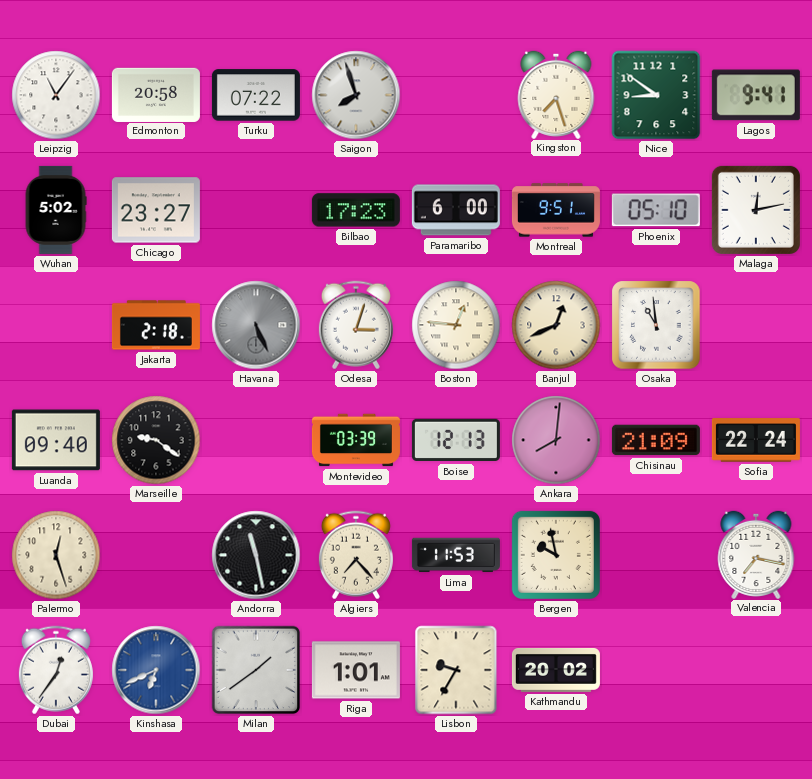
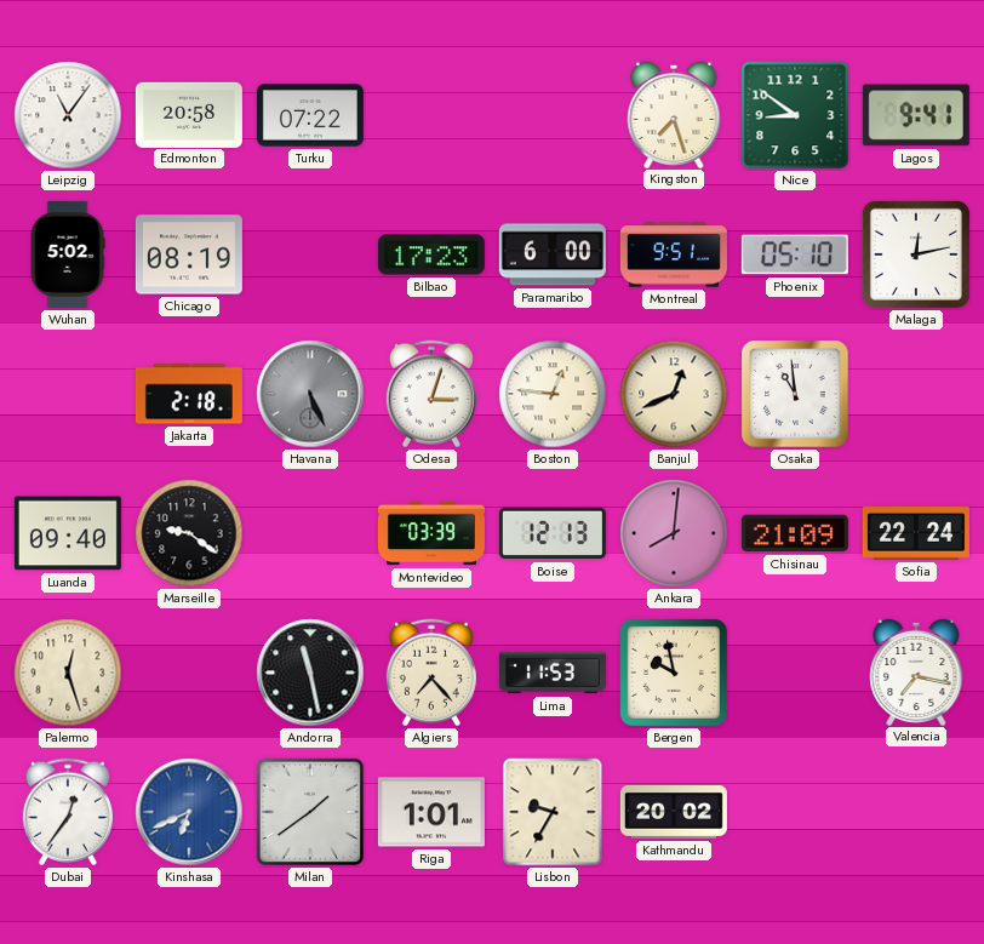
Saigon: 7:57 -> none
Chicago: 23:27 -> 08:19
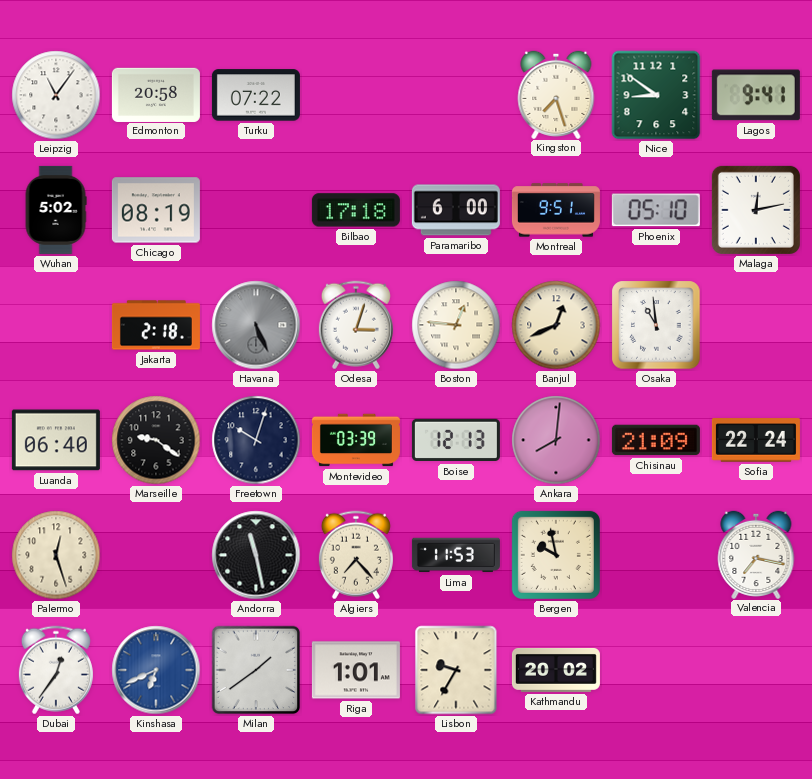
Bilbao: 17:23 -> 17:18
Luanda: 09:40 -> 06:40
Freetown: none -> 10:03
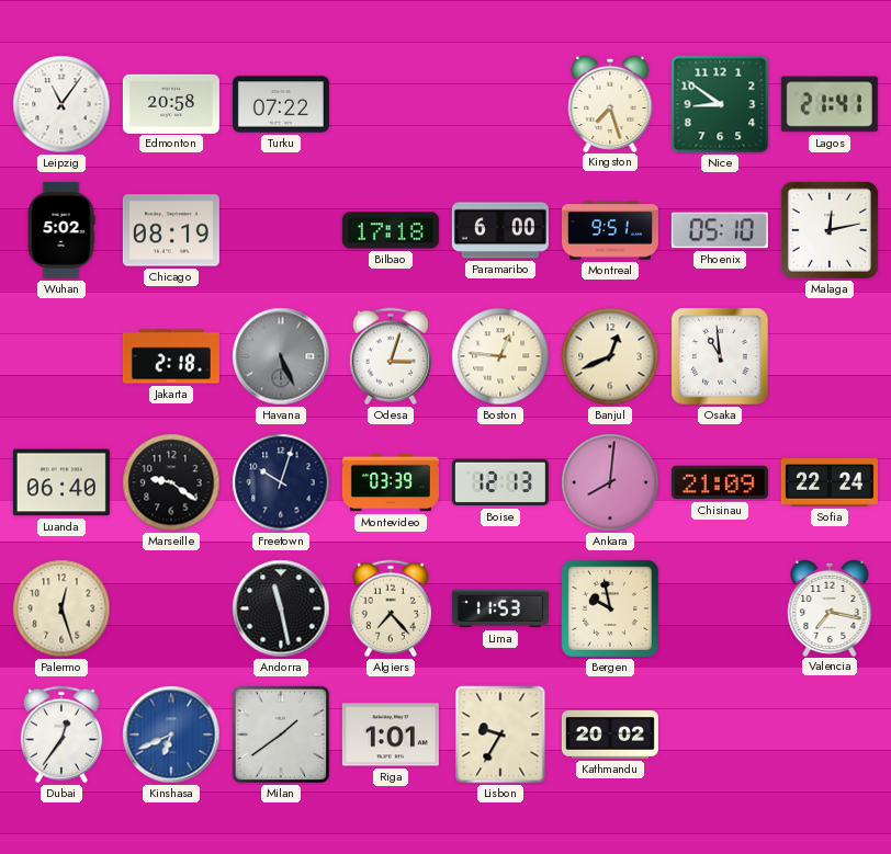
Lagos: 9:41 -> 21:41
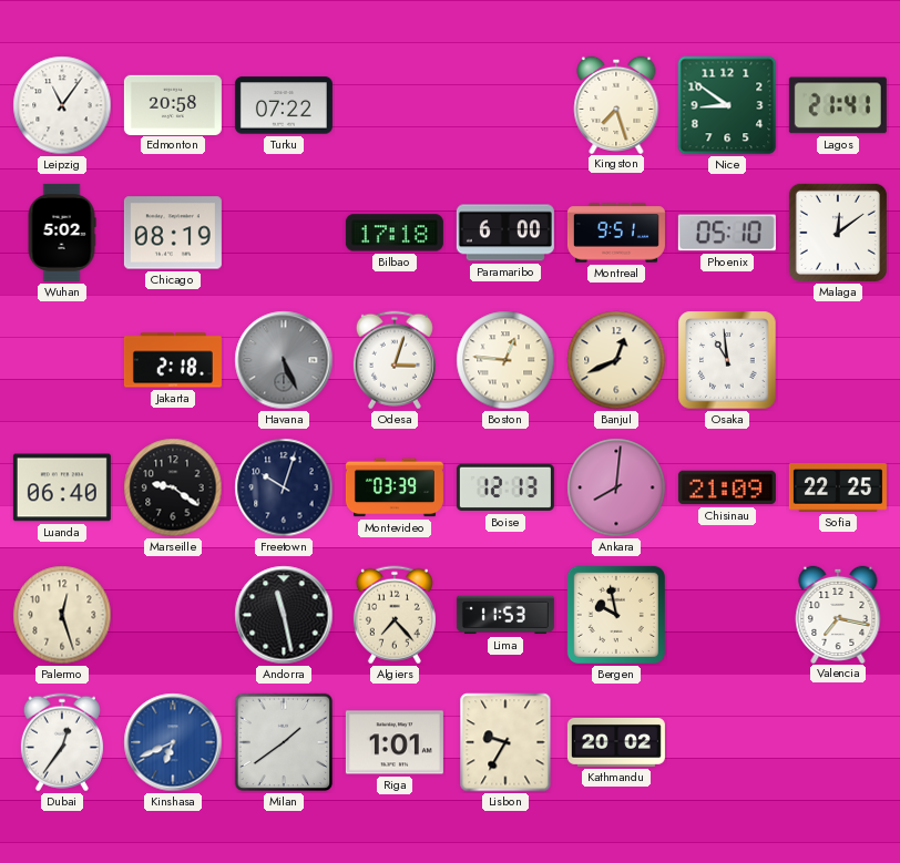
Malaga: 12:13 -> 12:09
Sofia: 22:24 -> 22:25
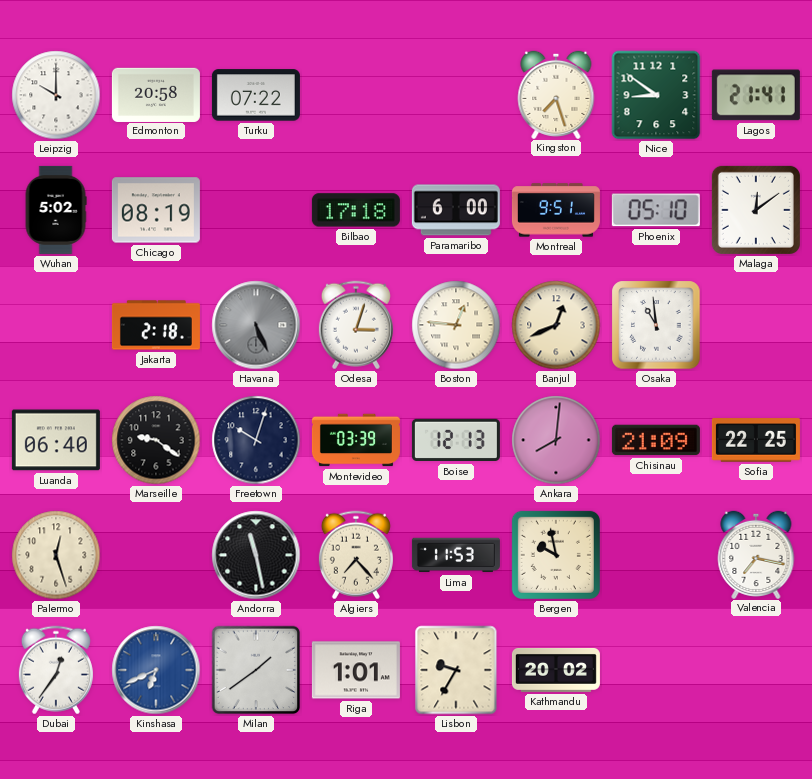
Leipzig: 11:06 -> 10:00
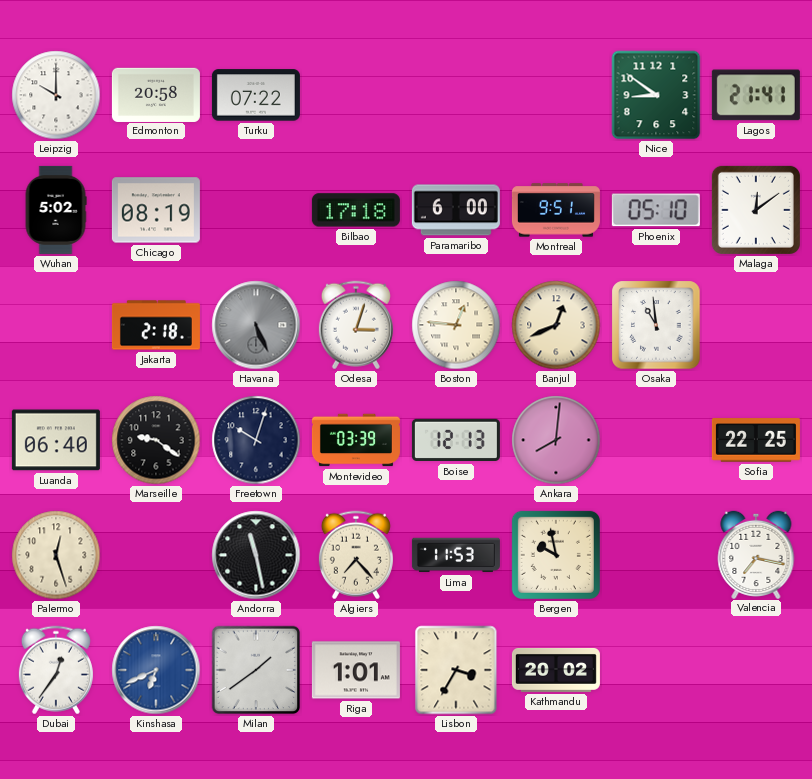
Kingston: 7:27 -> none
Chisinau: 21:09 -> none
Lisbon: 9:35 -> 3:35
